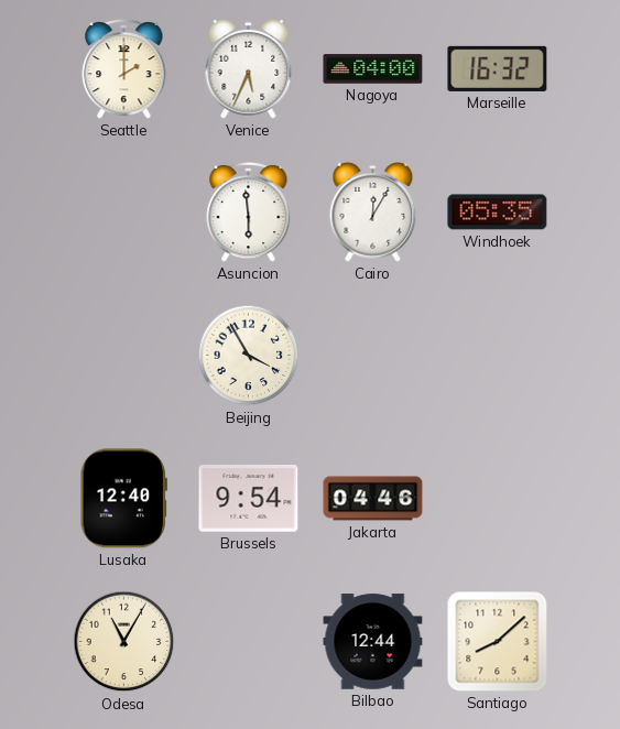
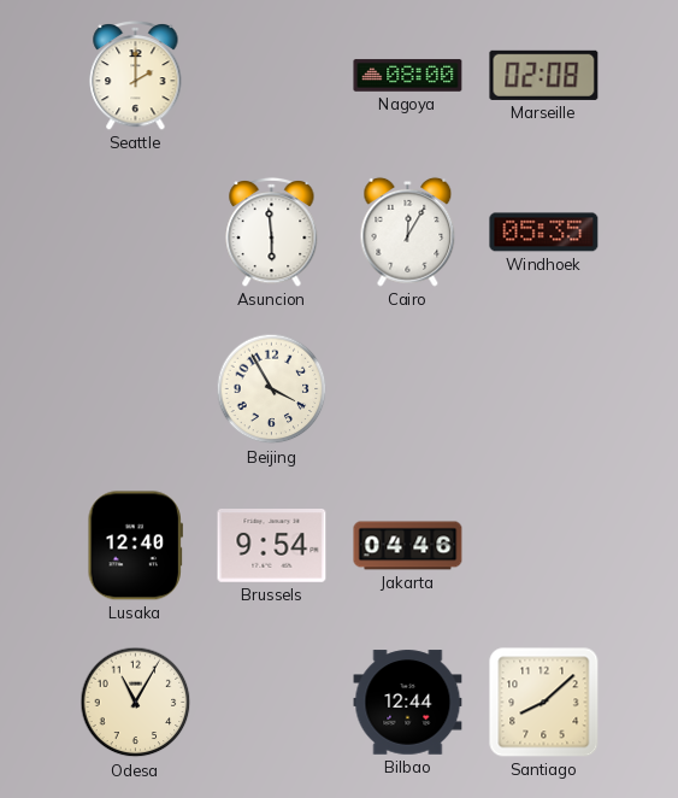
Venice: 5:34 -> none
Nagoya: 04:00 -> 08:00
Marseille: 16:32 -> 02:08
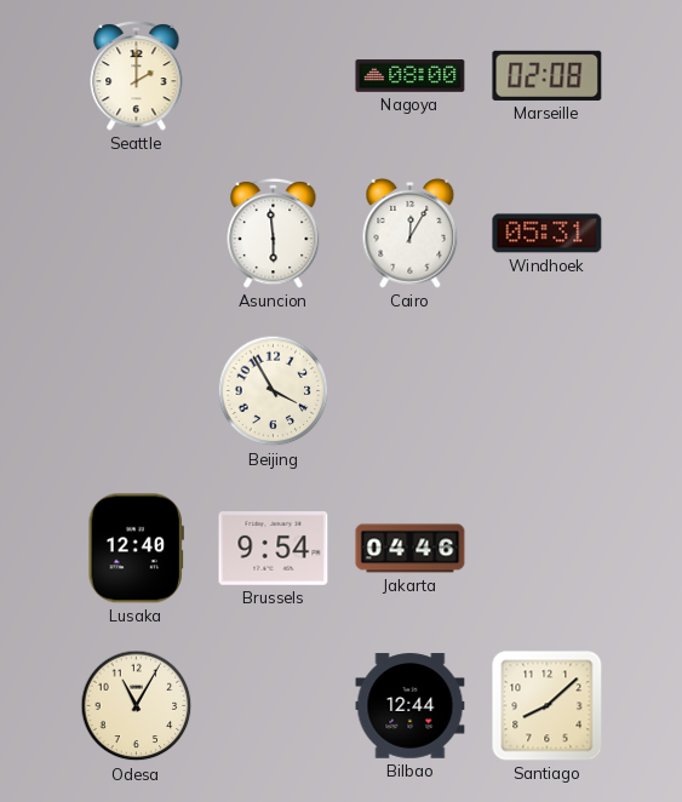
Windhoek: 05:35 -> 05:31
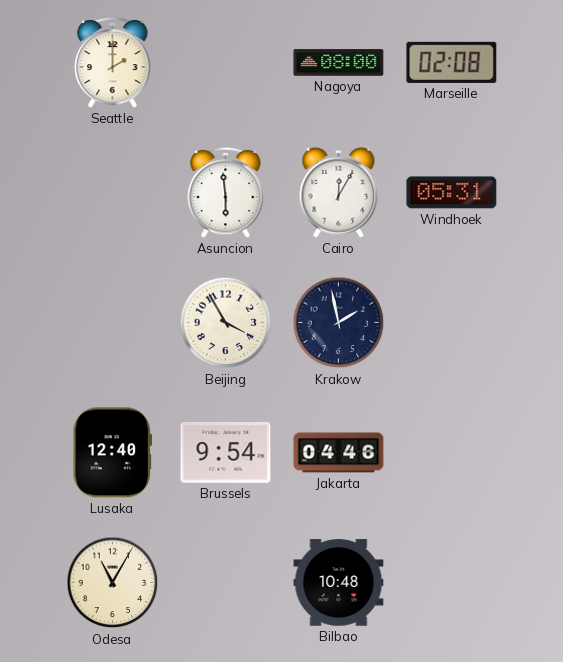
Krakow: none -> 1:58
Bilbao: 12:44 -> 10:48
Santiago: 8:08 -> none
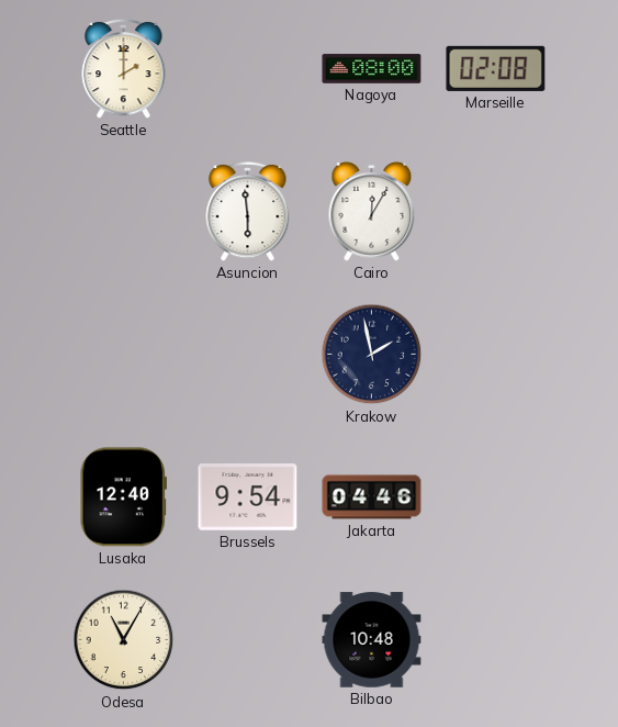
Windhoek: 05:31 -> none
Beijing: 3:55 -> none
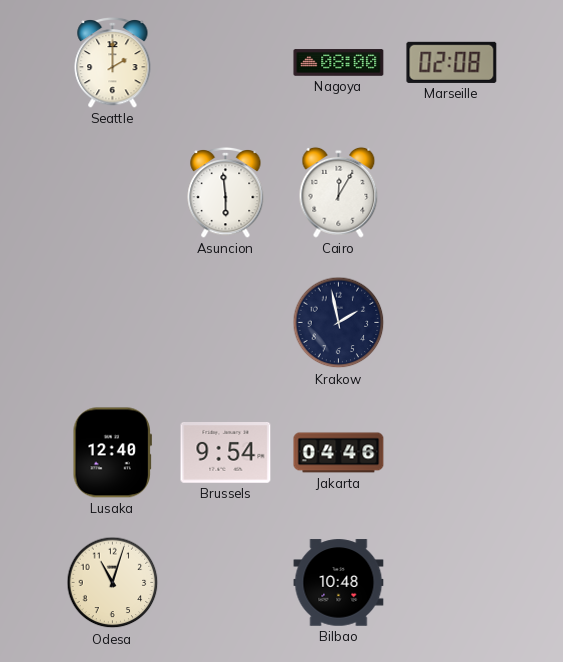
Odesa: 11:05 -> 11:03
